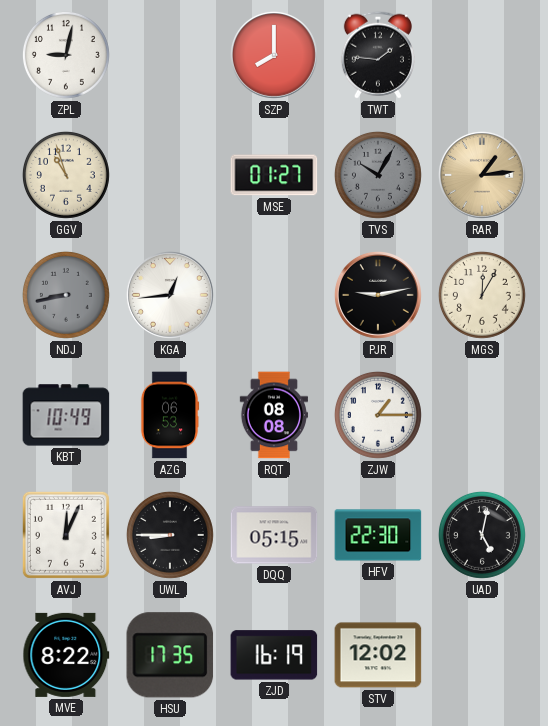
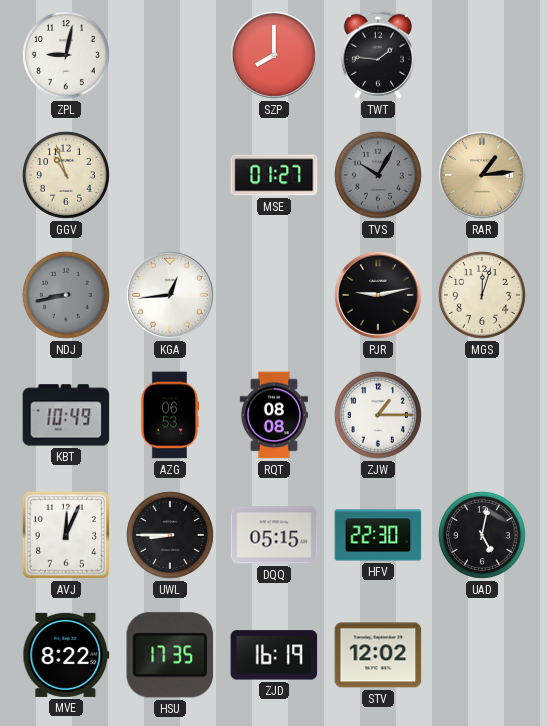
MGS: 12:05 -> 12:03
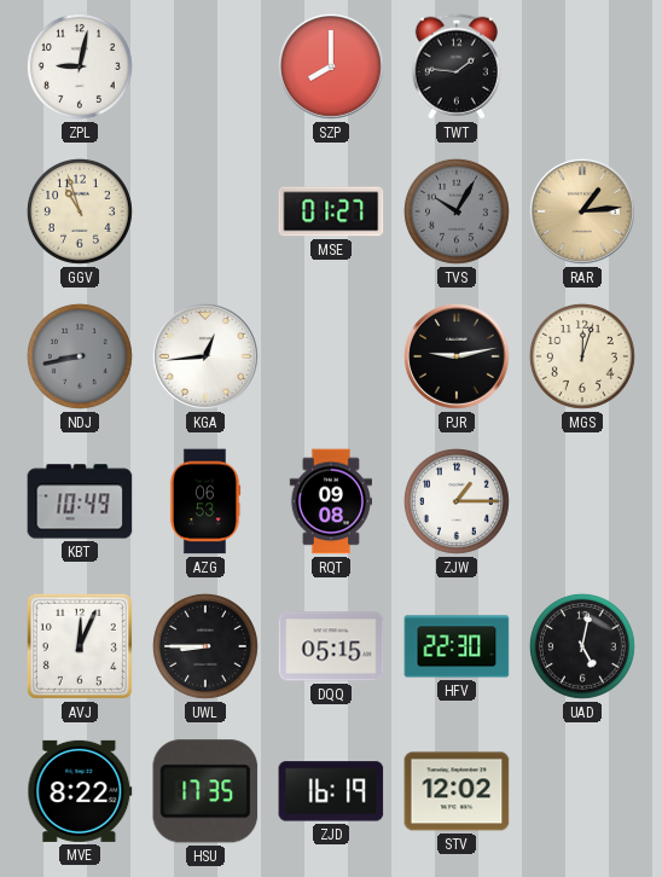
RQT: 08:08 -> 09:08
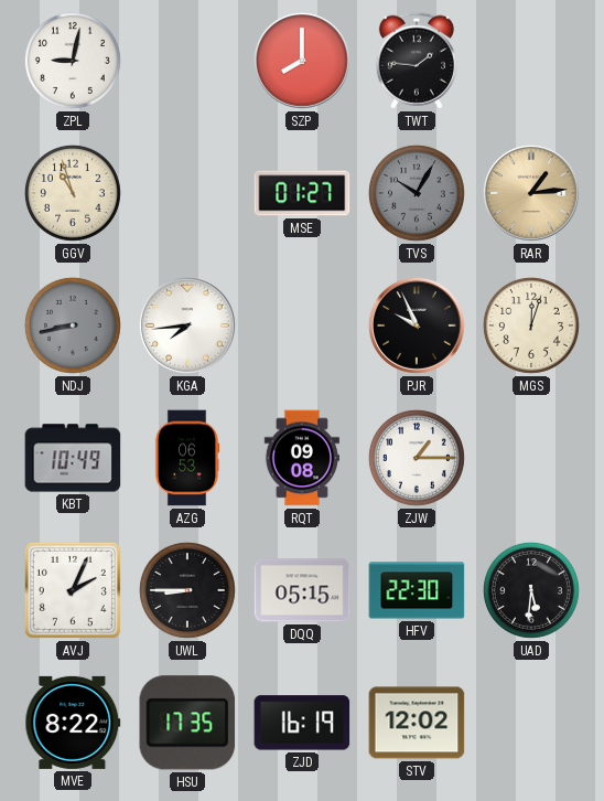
KGA: 12:44 -> 7:44
PJR: 9:13 -> 9:56
AVJ: 12:04 -> 2:04
UAD: 5:02 -> 5:31
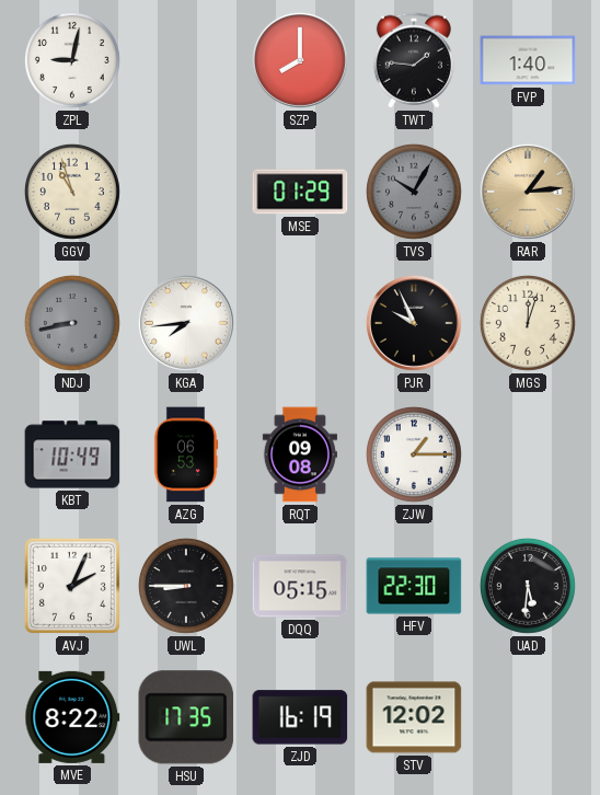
FVP: none -> 1:40
MSE: 01:27 -> 01:29
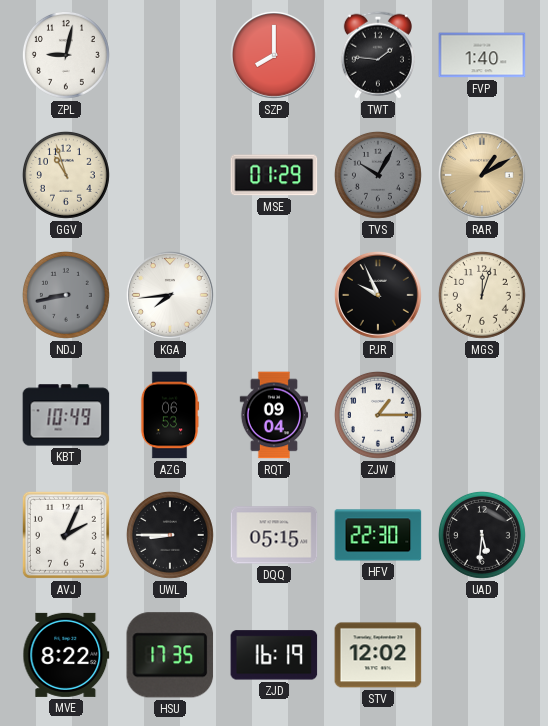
RAR: 1:14 -> 1:10
RQT: 09:08 -> 09:04
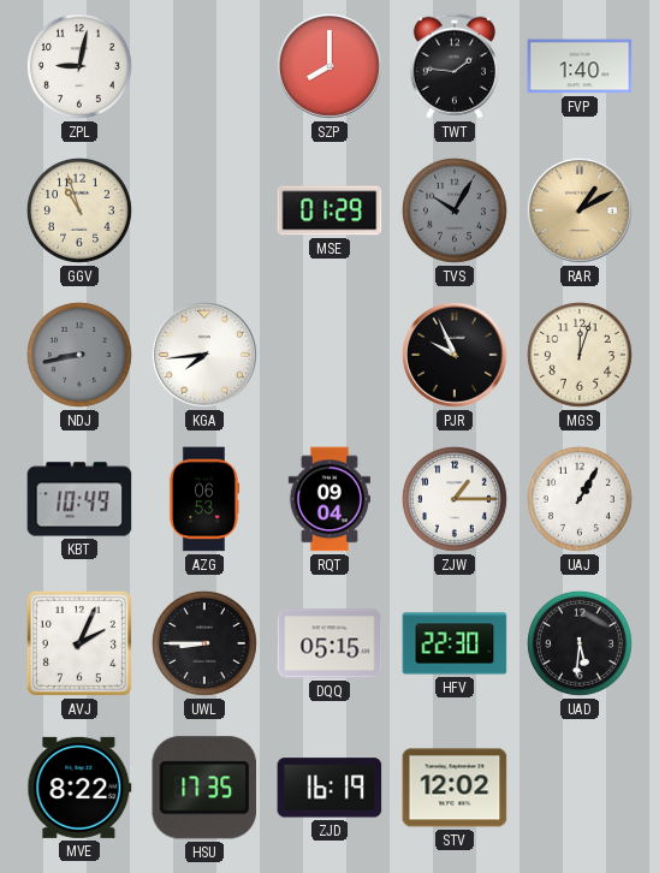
UAJ: none -> 1:05
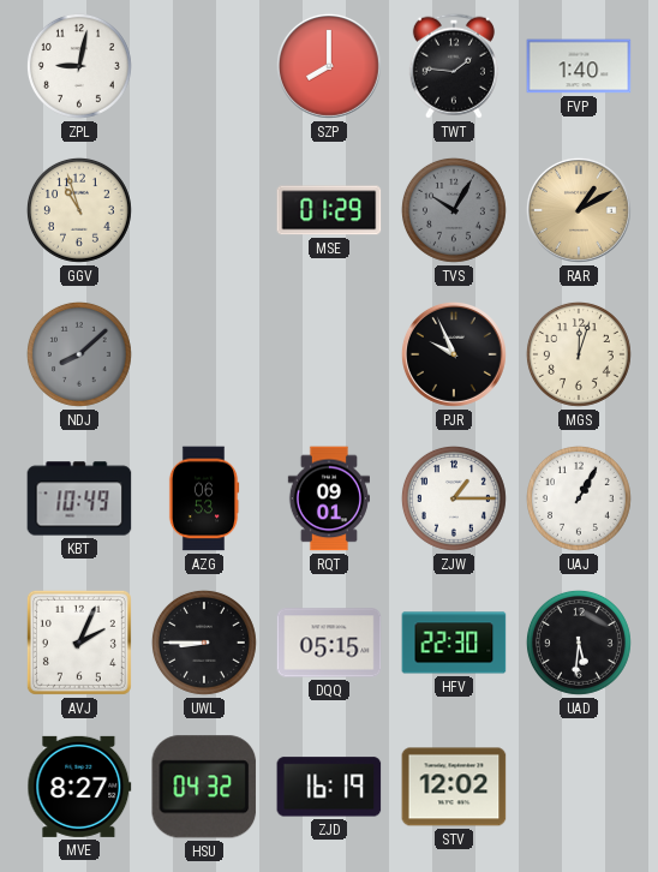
NDJ: 8:43 -> 8:08
KGA: 7:44 -> none
RQT: 09:04 -> 09:01
MVE: 8:22 -> 8:27
HSU: 17:35 -> 04:32
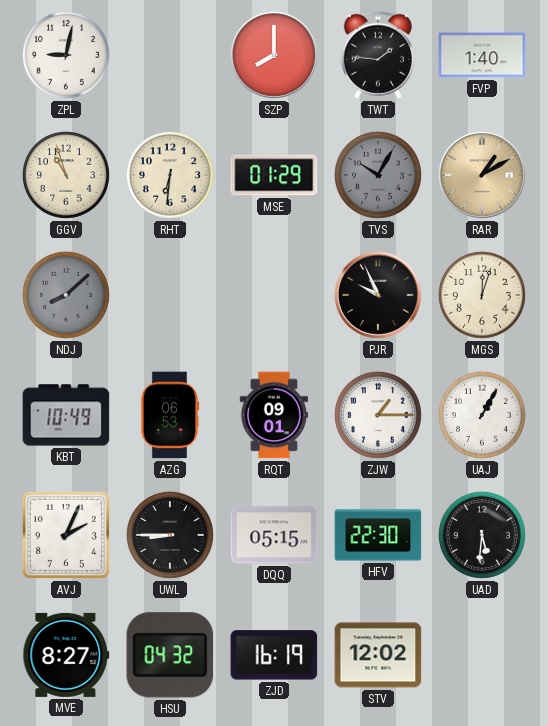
RHT: none -> 6:31
